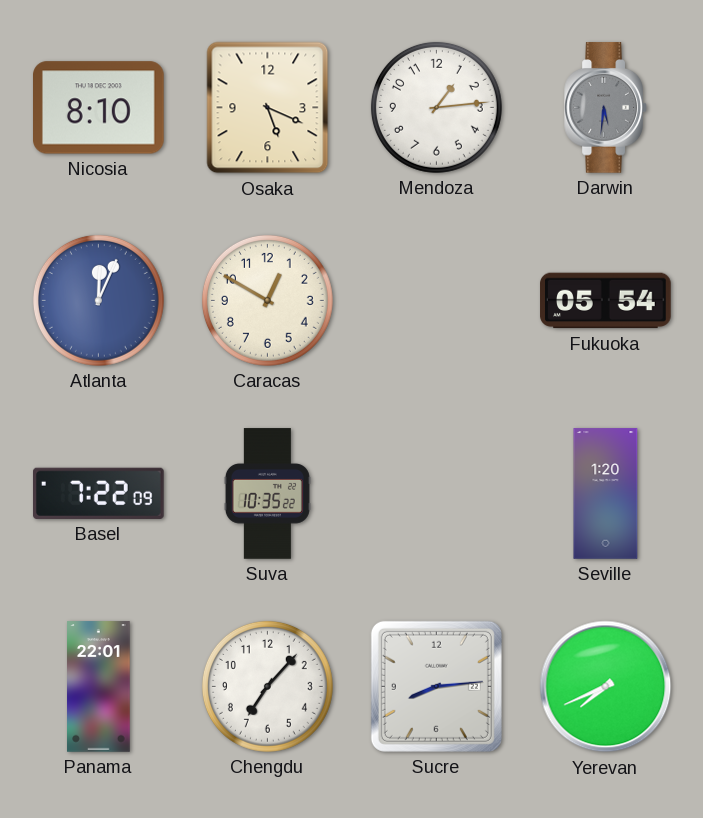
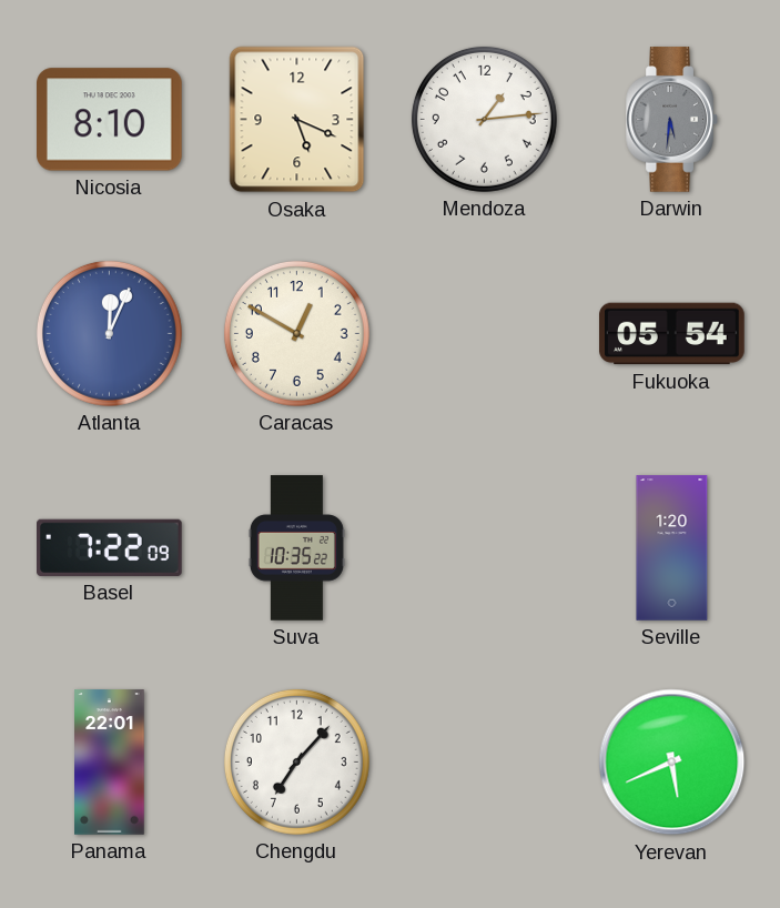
Sucre: 8:14 -> none
Yerevan: 7:41 -> 5:41
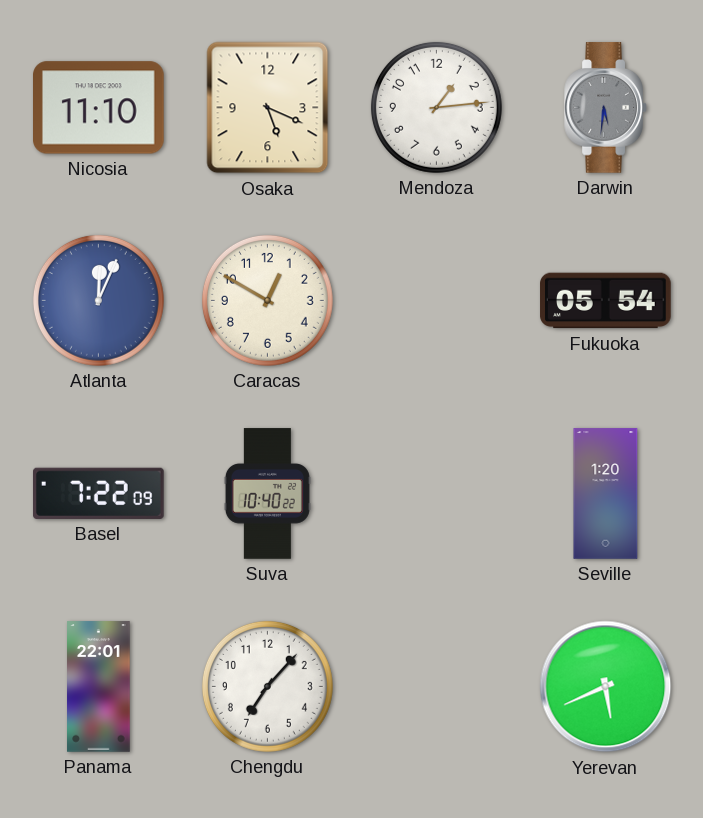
Nicosia: 8:10 -> 11:10
Suva: 10:35 -> 10:40
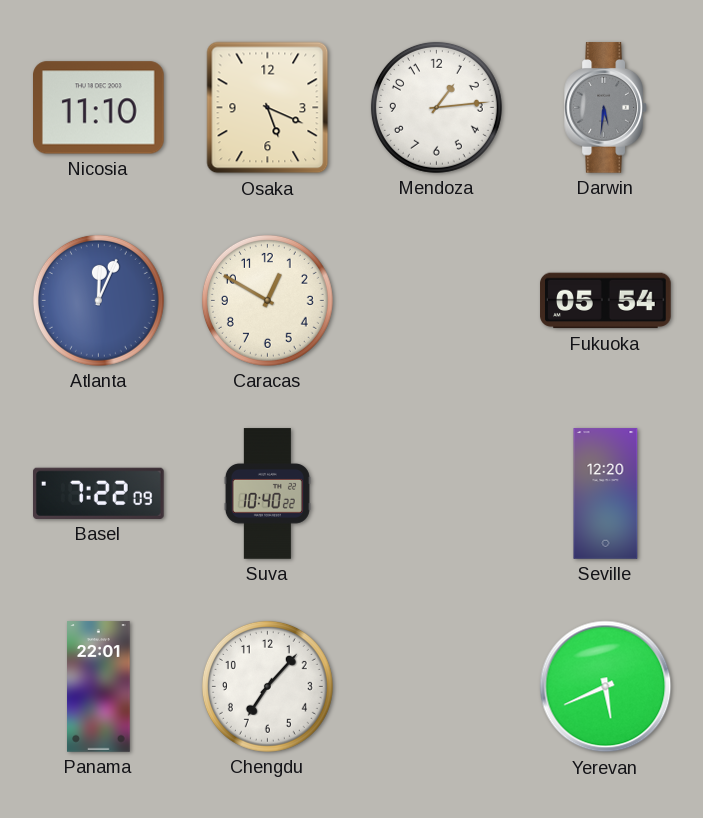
Seville: 1:20 -> 12:20
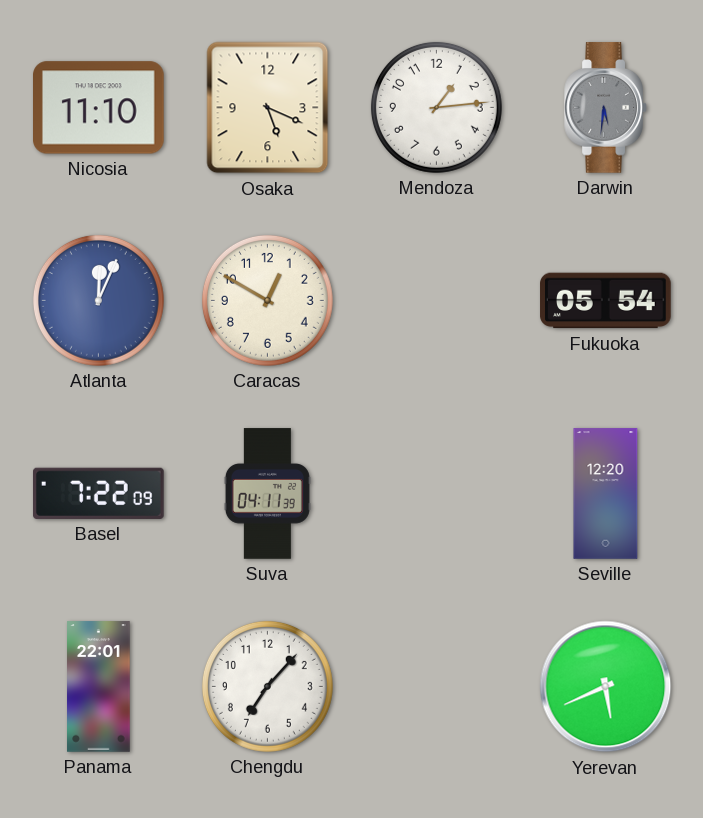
Suva: 10:40 -> 04:11
